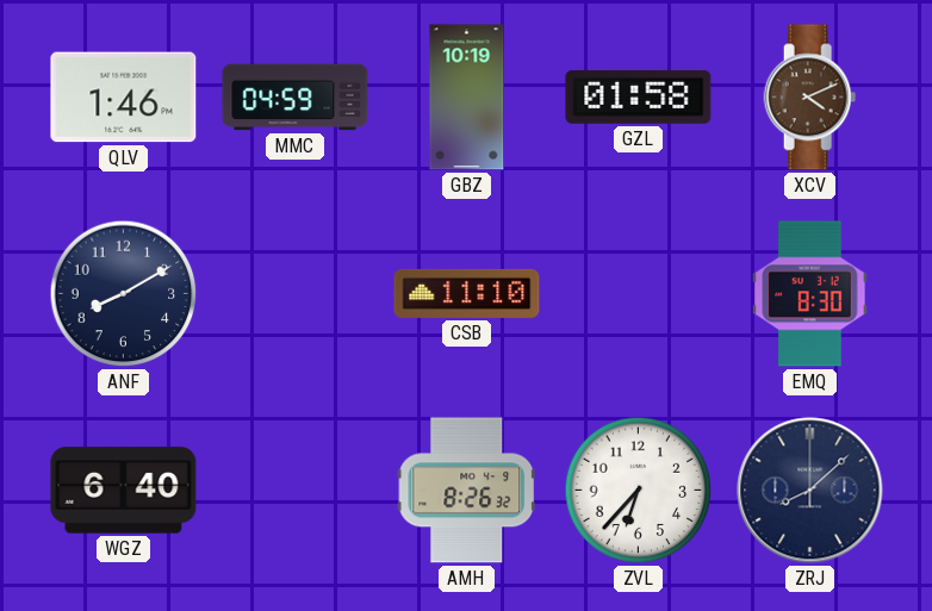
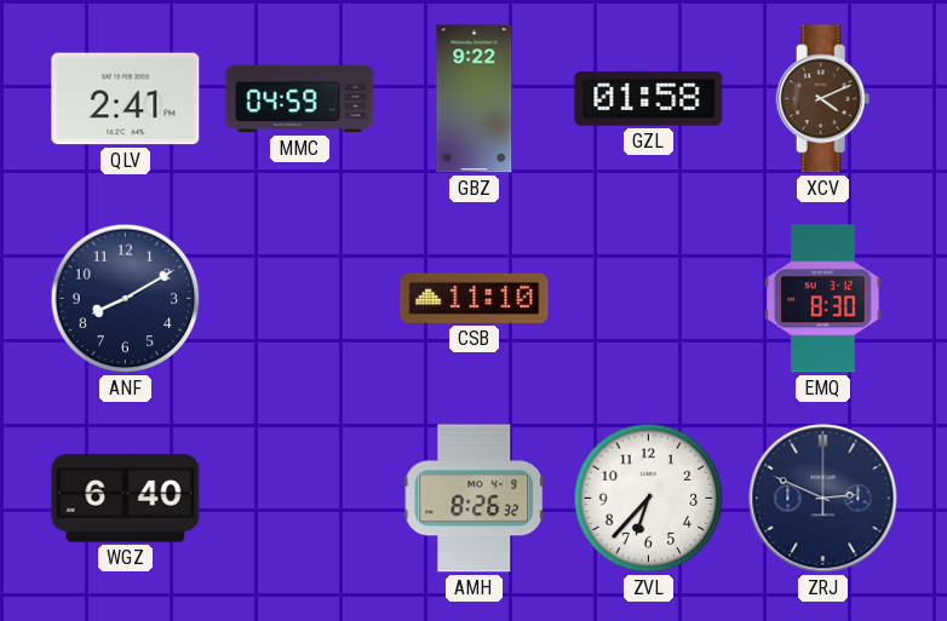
QLV: 1:46 -> 2:41
GBZ: 10:19 -> 9:22
ZRJ: 8:08 -> 2:49
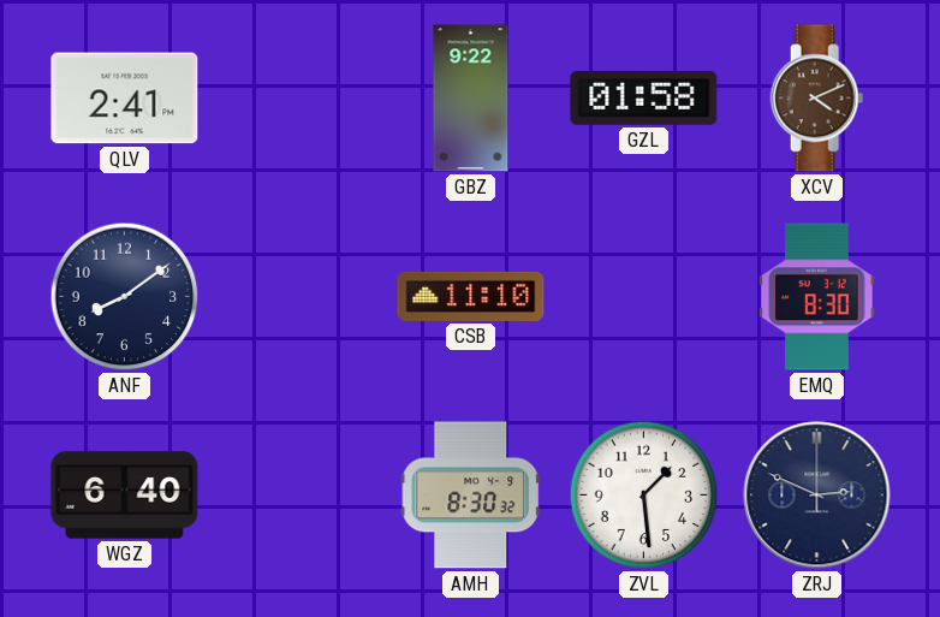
MMC: 04:59 -> none
ANF: 8:10 -> 8:09
AMH: 8:26 -> 8:30
ZVL: 6:37 -> 1:29
